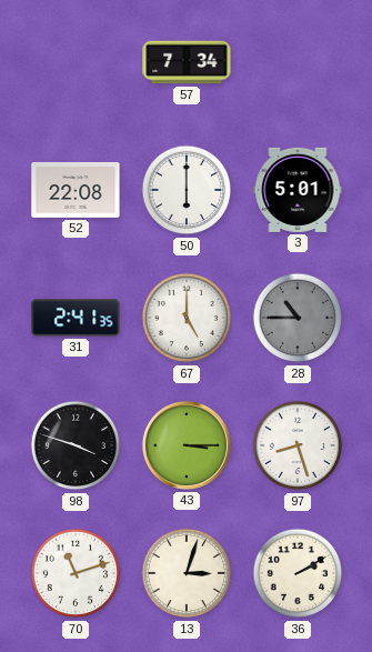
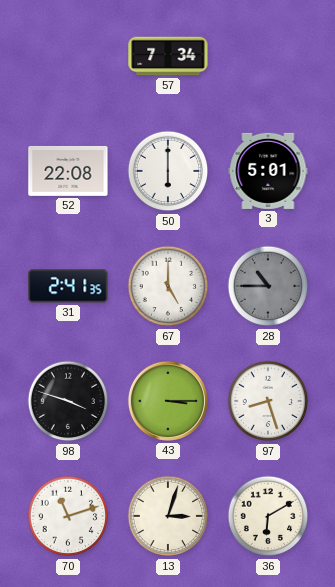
36: 2:10 -> 6:10
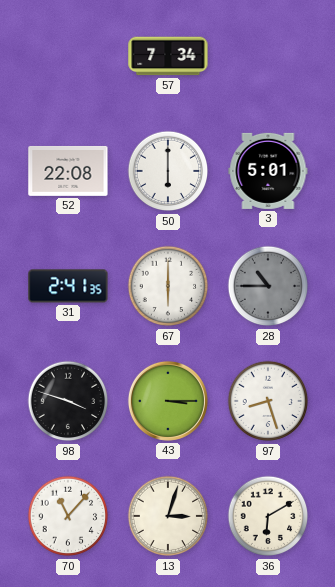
67: 5:00 -> 6:00
70: 11:12 -> 11:07
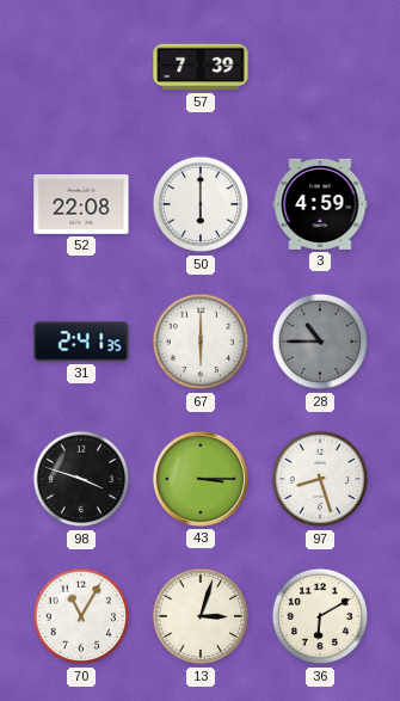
57: 7:34 -> 7:39
3: 5:01 -> 4:59
70: 11:07 -> 11:05
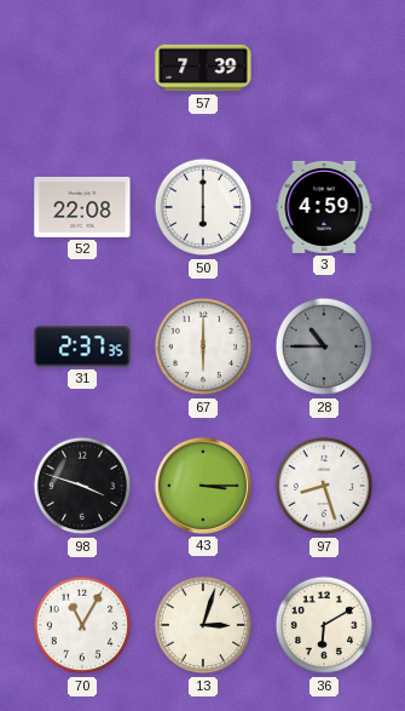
31: 2:41 -> 2:37
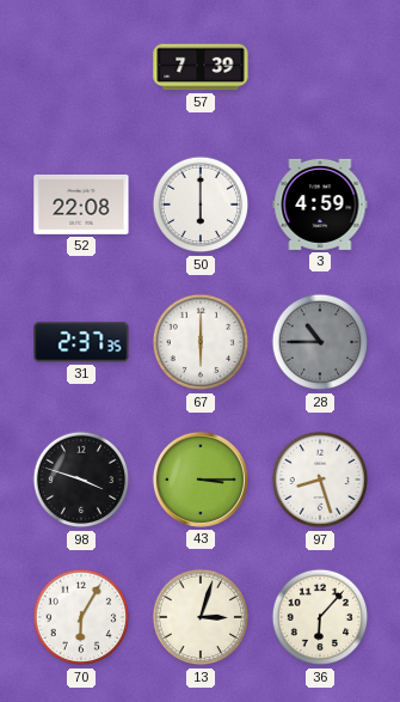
70: 11:05 -> 6:05
36: 6:10 -> 6:07
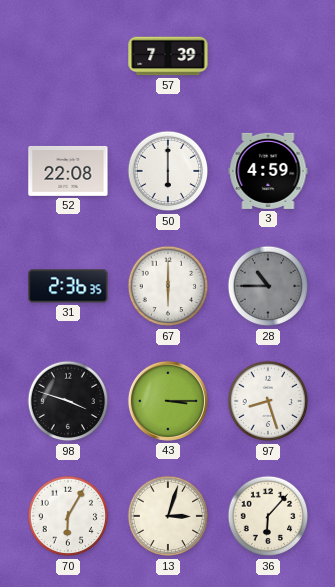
31: 2:37 -> 2:36
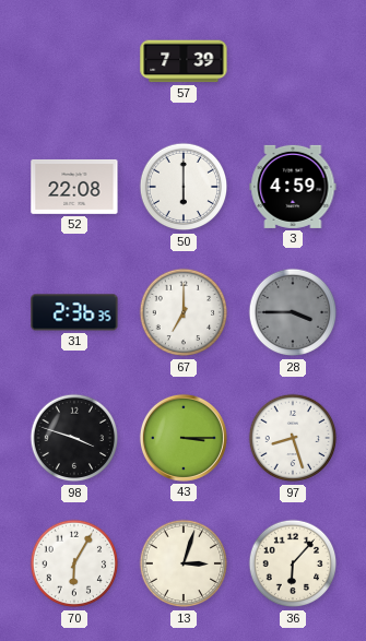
67: 6:00 -> 7:00
28: 10:45 -> 3:45
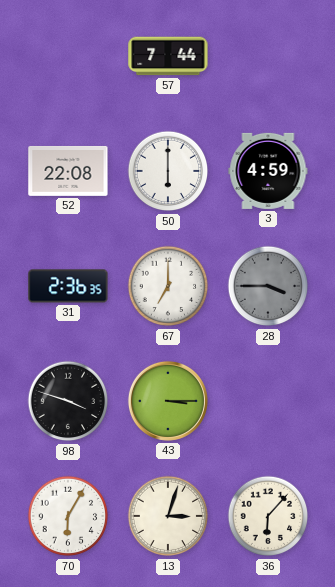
57: 7:39 -> 7:44
97: 8:27 -> none
